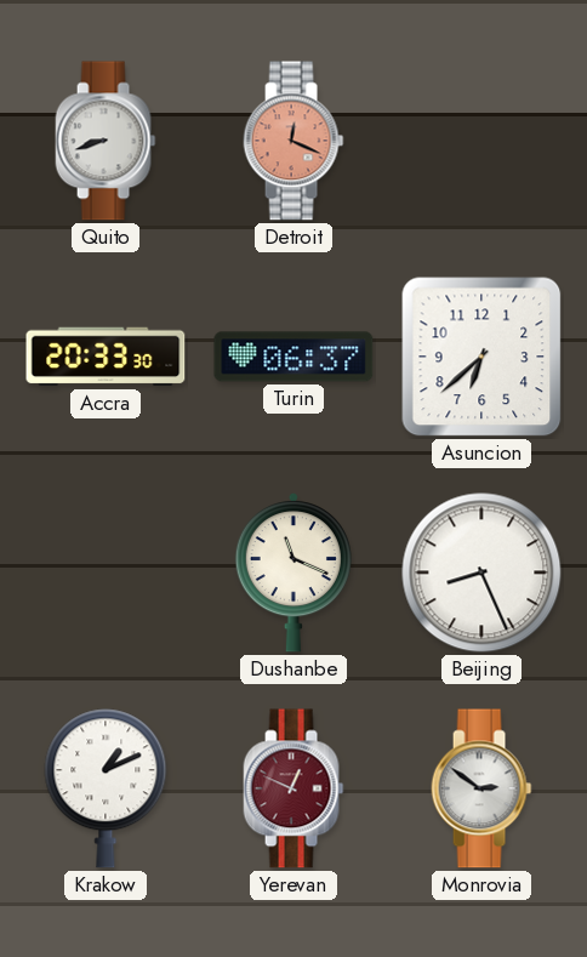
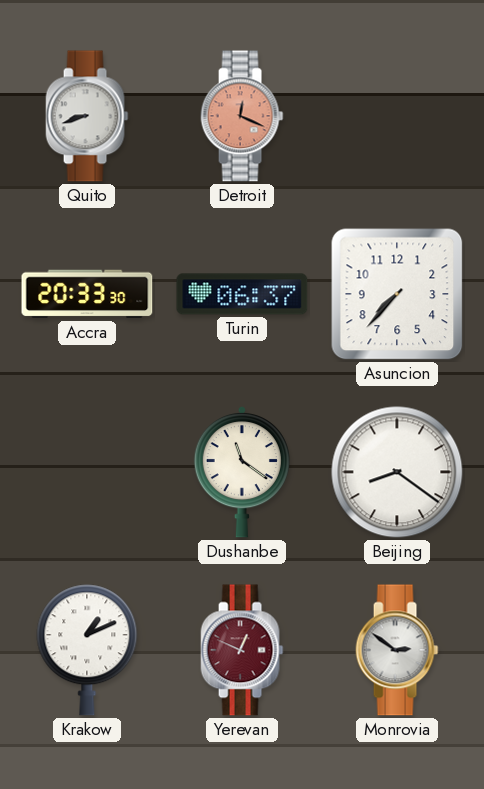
Asuncion: 6:38 -> 7:37
Dushanbe: 11:19 -> 11:21
Beijing: 8:26 -> 8:21
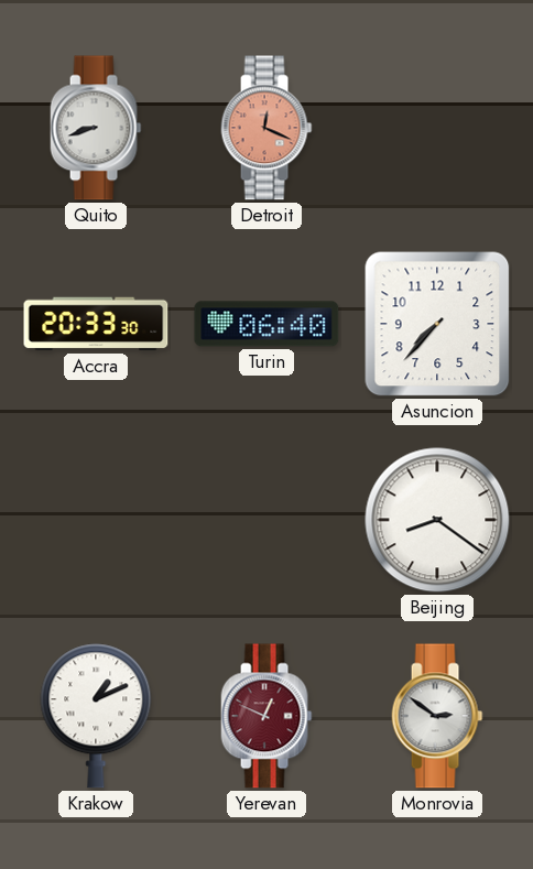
Turin: 06:37 -> 06:40
Dushanbe: 11:21 -> none
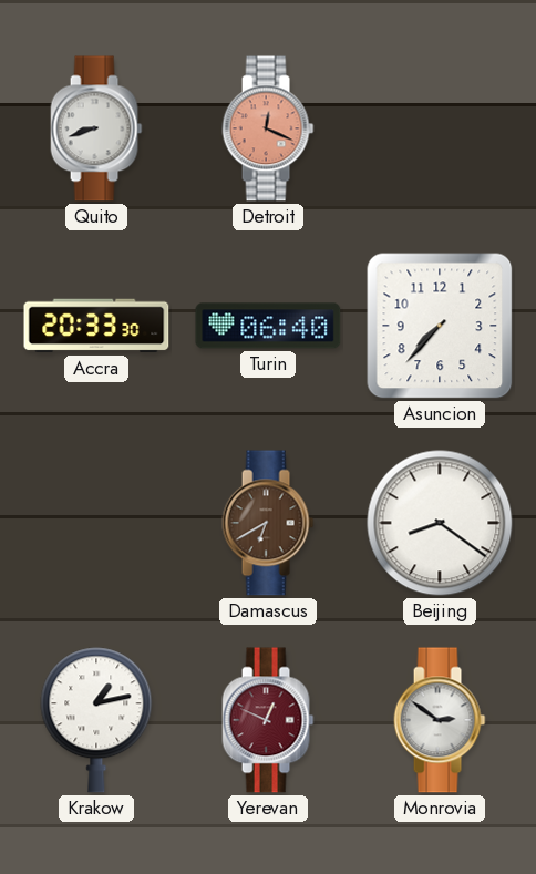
Damascus: none -> 6:40
Krakow: 1:11 -> 1:13
